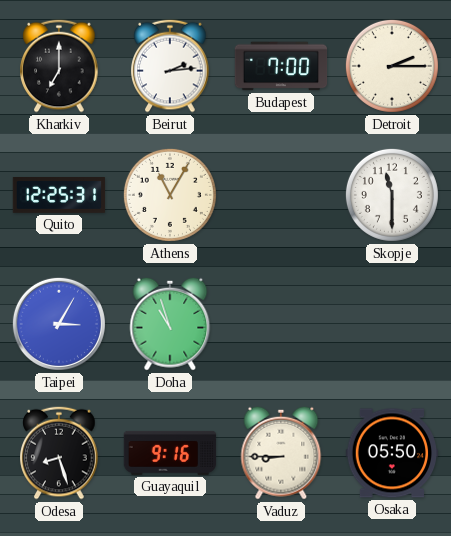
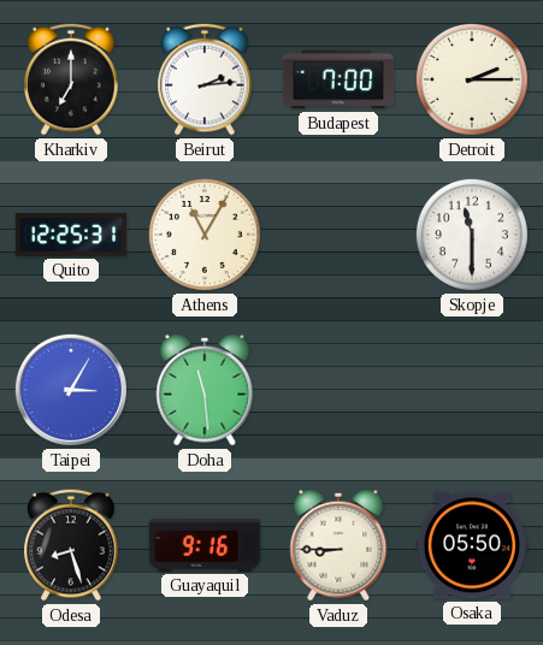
Doha: 10:57 -> 11:29
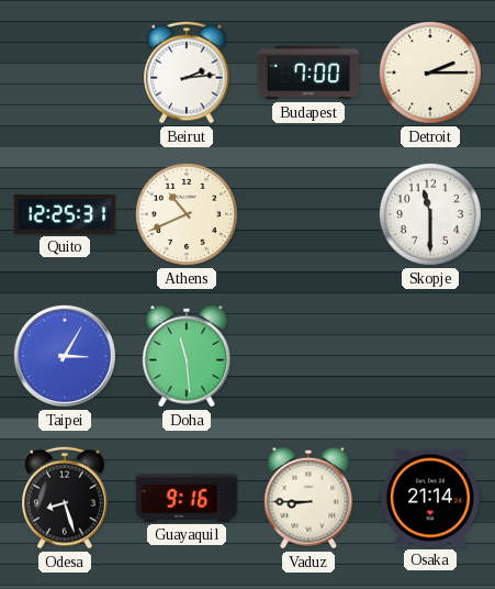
Kharkiv: 7:00 -> none
Athens: 11:05 -> 10:41
Osaka: 05:50 -> 21:14
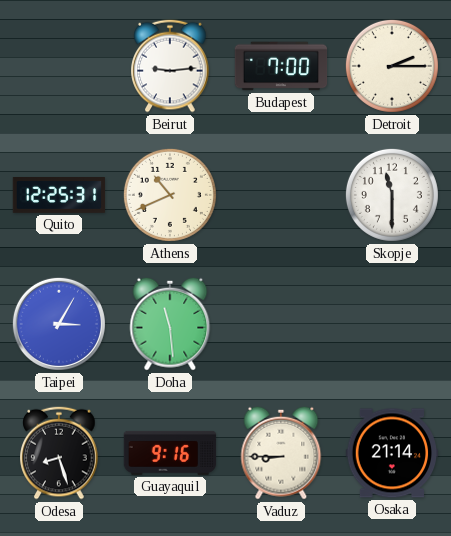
Beirut: 2:14 -> 9:14
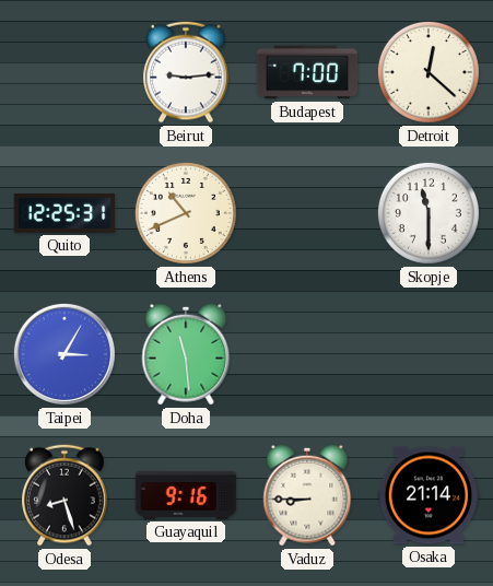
Detroit: 2:15 -> 12:22
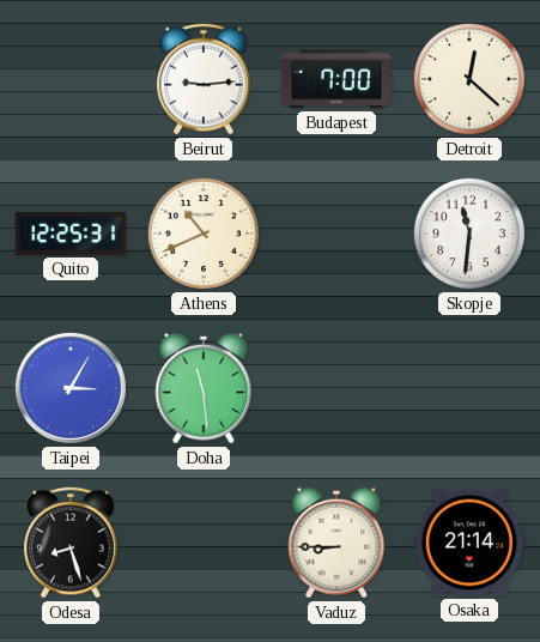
Skopje: 11:30 -> 11:31
Guayaquil: 9:16 -> none
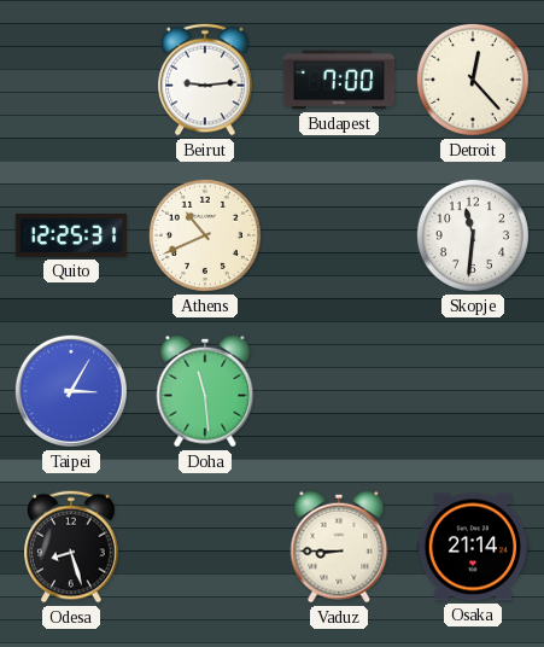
Detroit: 12:22 -> 12:23
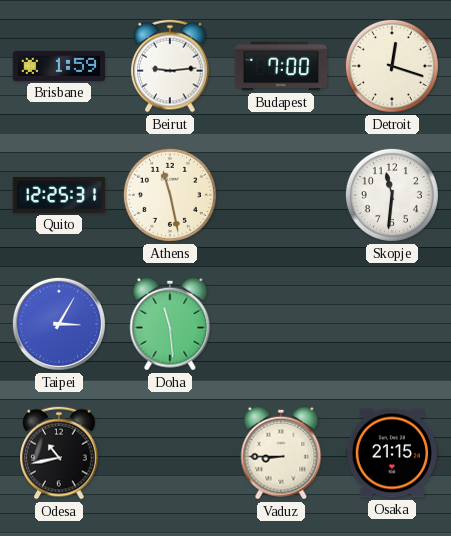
Brisbane: none -> 1:59
Detroit: 12:23 -> 12:18
Athens: 10:41 -> 11:28
Odesa: 8:27 -> 10:43
Osaka: 21:14 -> 21:15
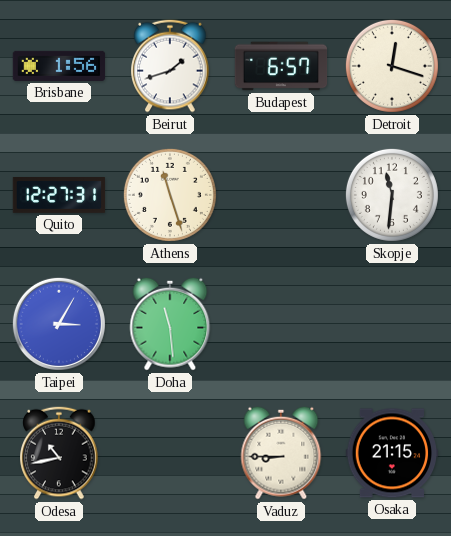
Brisbane: 1:59 -> 1:56
Beirut: 9:14 -> 1:42
Budapest: 7:00 -> 6:57
Quito: 12:25 -> 12:27
Athens: 11:28 -> 11:27
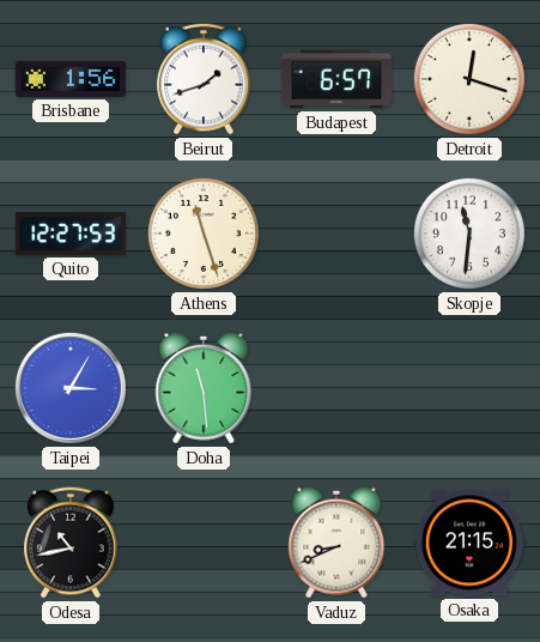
Quito: 12:27:31 -> 12:27:53
Vaduz: 8:45 -> 8:41
